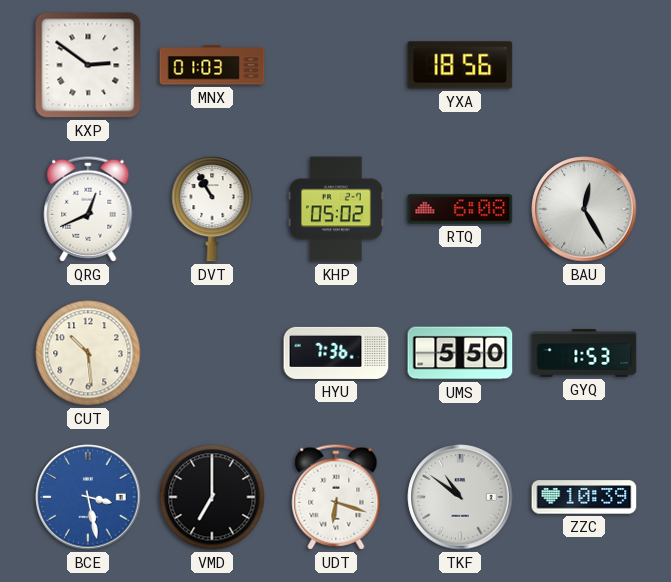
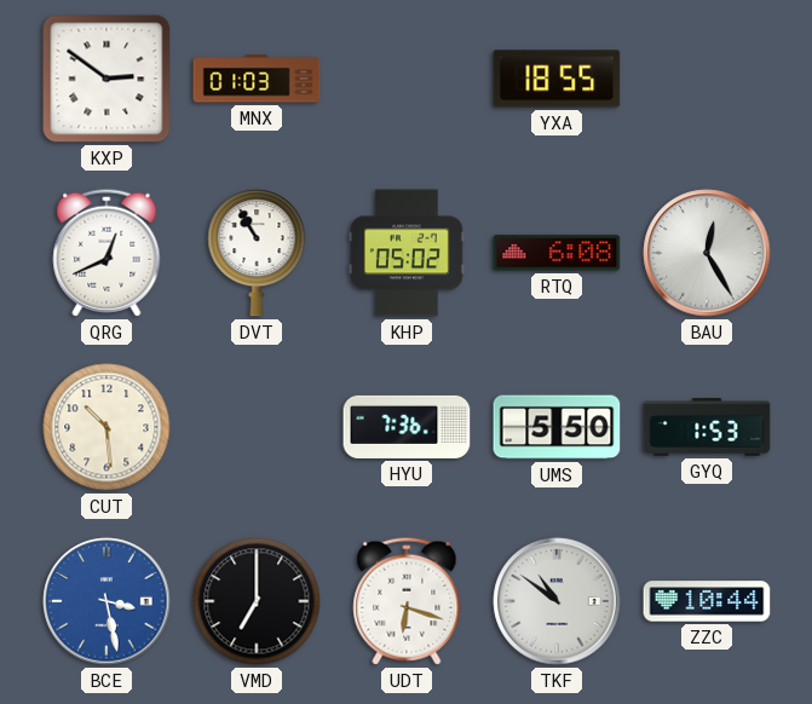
YXA: 18:56 -> 18:55
ZZC: 10:39 -> 10:44
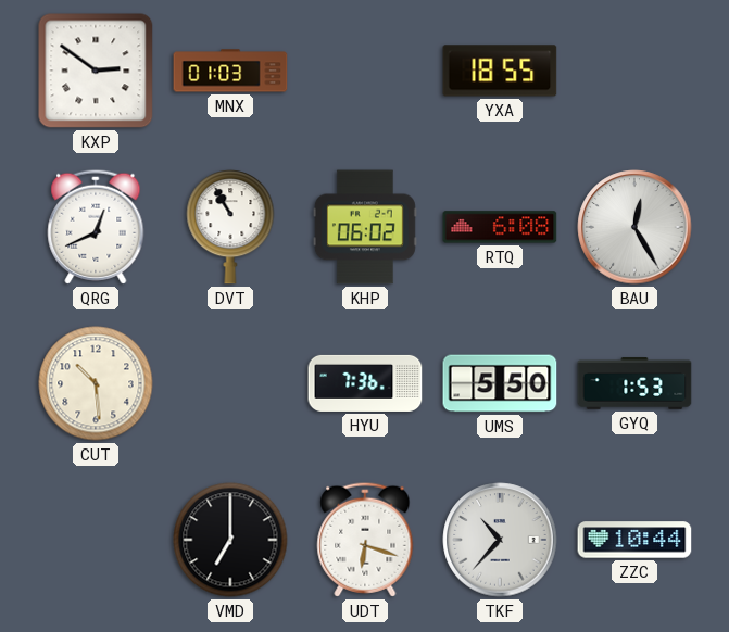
KHP: 05:02 -> 06:02
BCE: 3:28 -> none
TKF: 10:51 -> 10:37
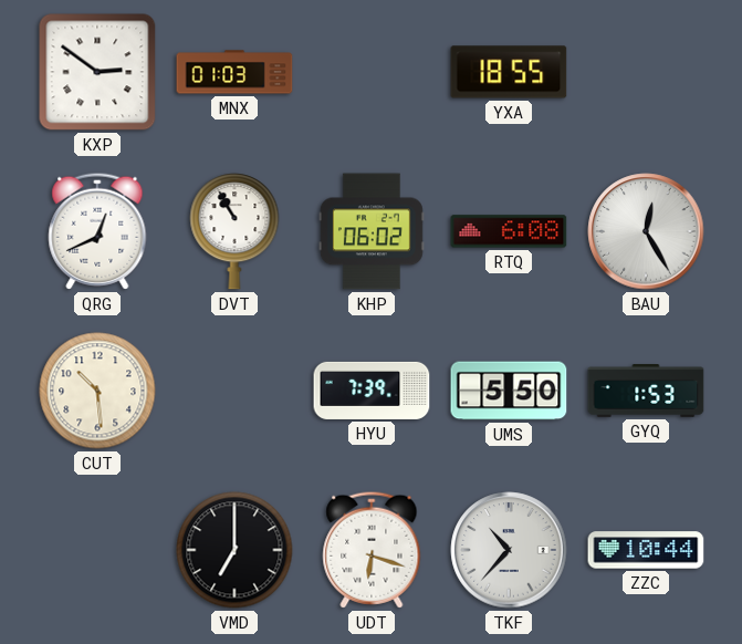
HYU: 7:36 -> 7:39
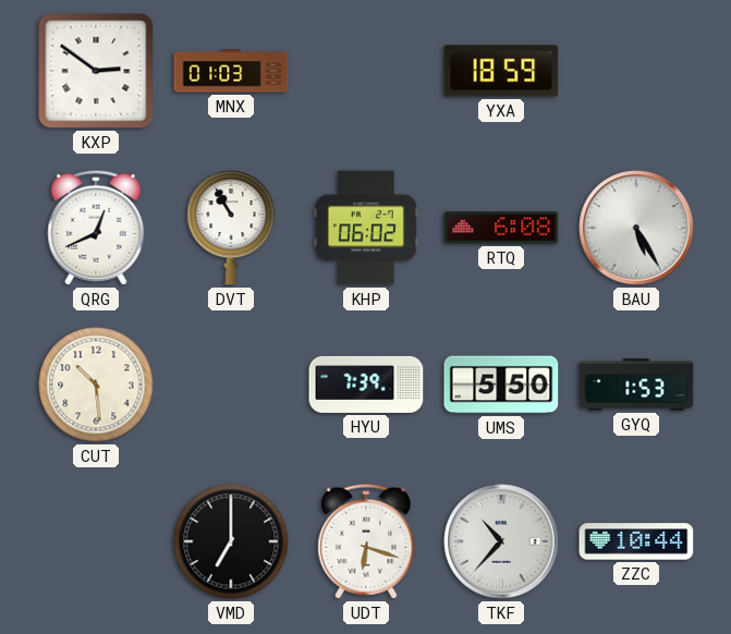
YXA: 18:55 -> 18:59
BAU: 12:25 -> 5:25
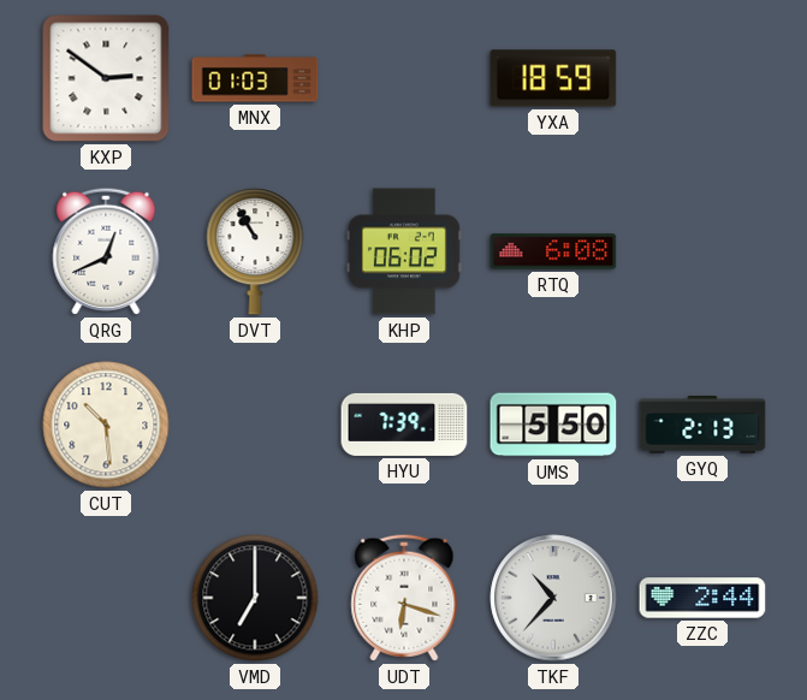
BAU: 5:25 -> none
GYQ: 1:53 -> 2:13
ZZC: 10:44 -> 2:44
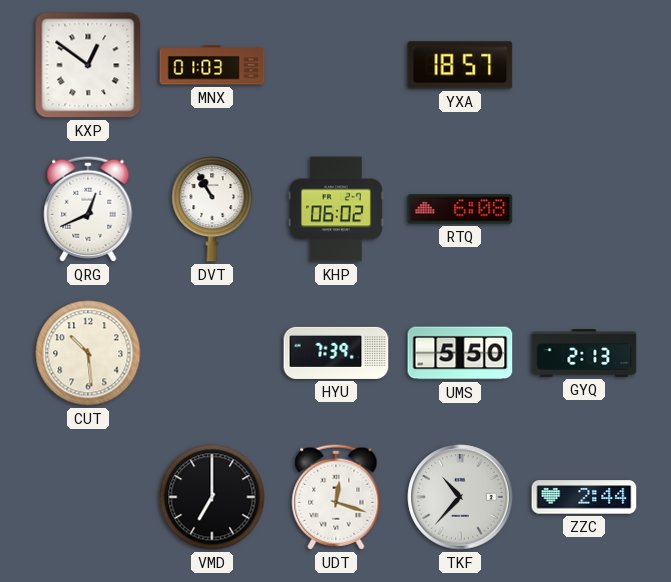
KXP: 2:51 -> 12:51
YXA: 18:59 -> 18:57
UDT: 6:18 -> 12:18
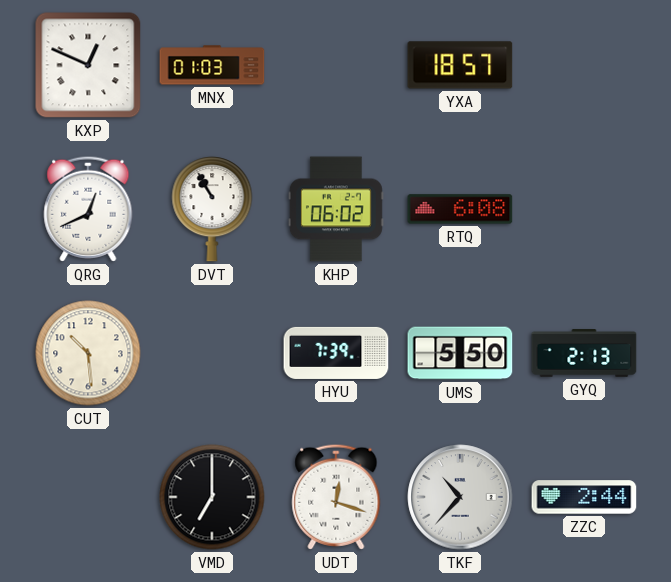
KXP: 12:51 -> 12:49
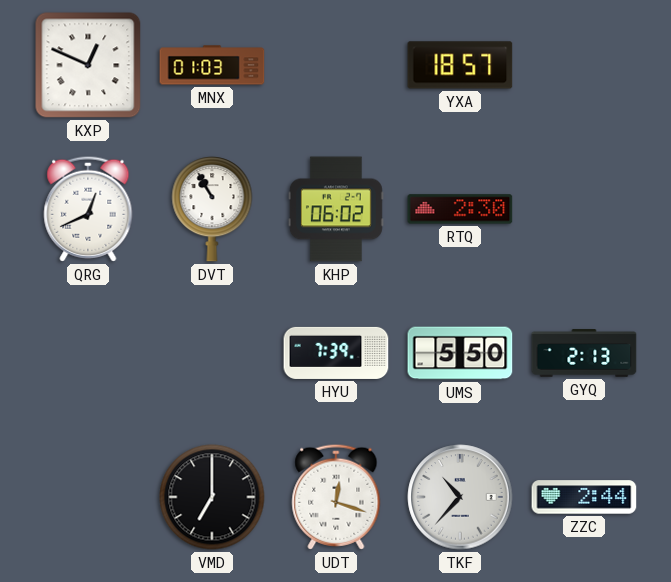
RTQ: 6:08 -> 2:30
CUT: 10:29 -> none
